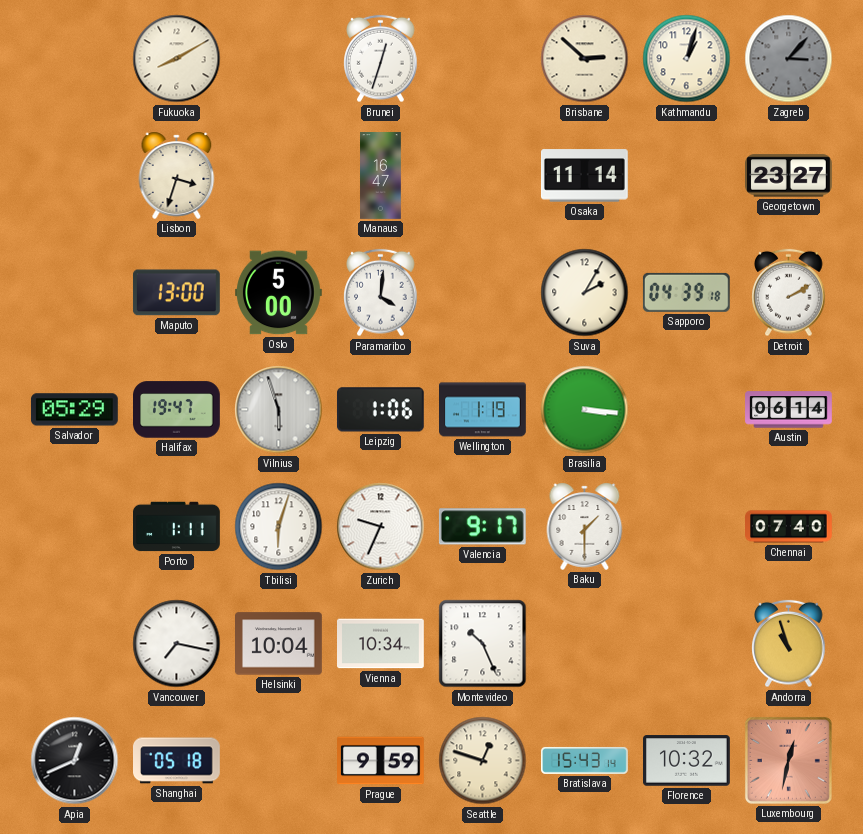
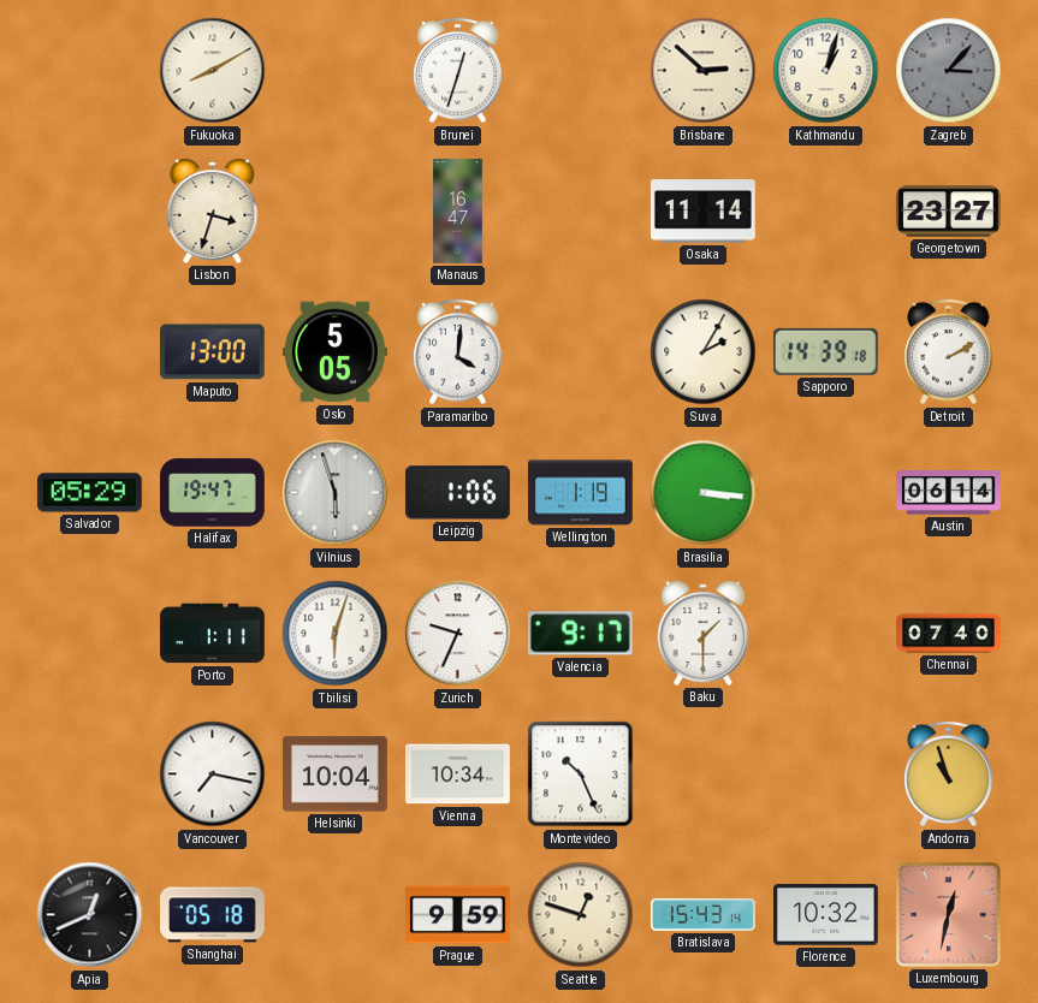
Oslo: 5:00 -> 5:05
Sapporo: 04:39 -> 14:39
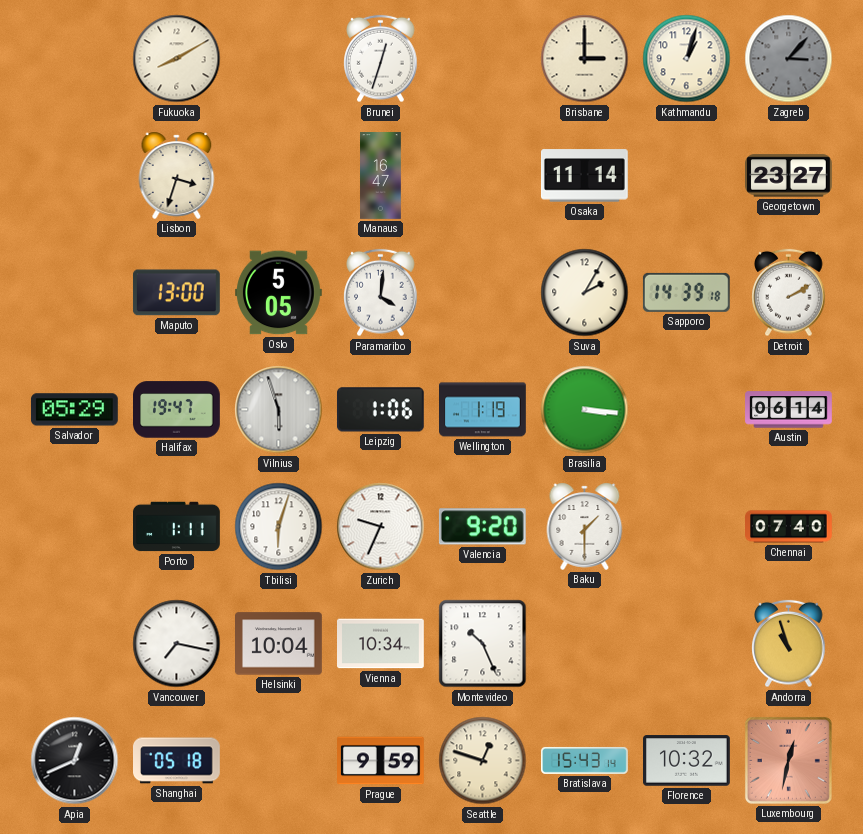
Brisbane: 2:52 -> 3:00
Valencia: 9:17 -> 9:20
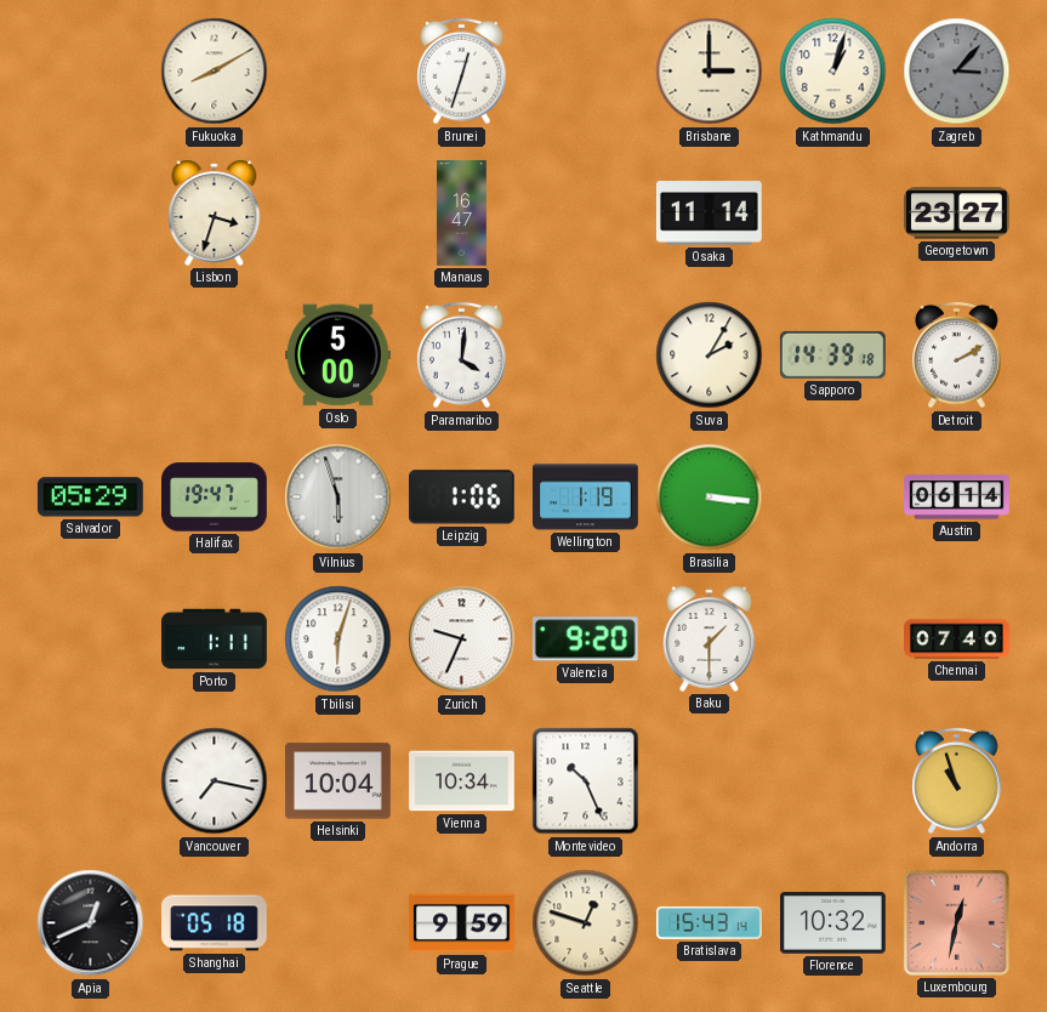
Maputo: 13:00 -> none
Oslo: 5:05 -> 5:00
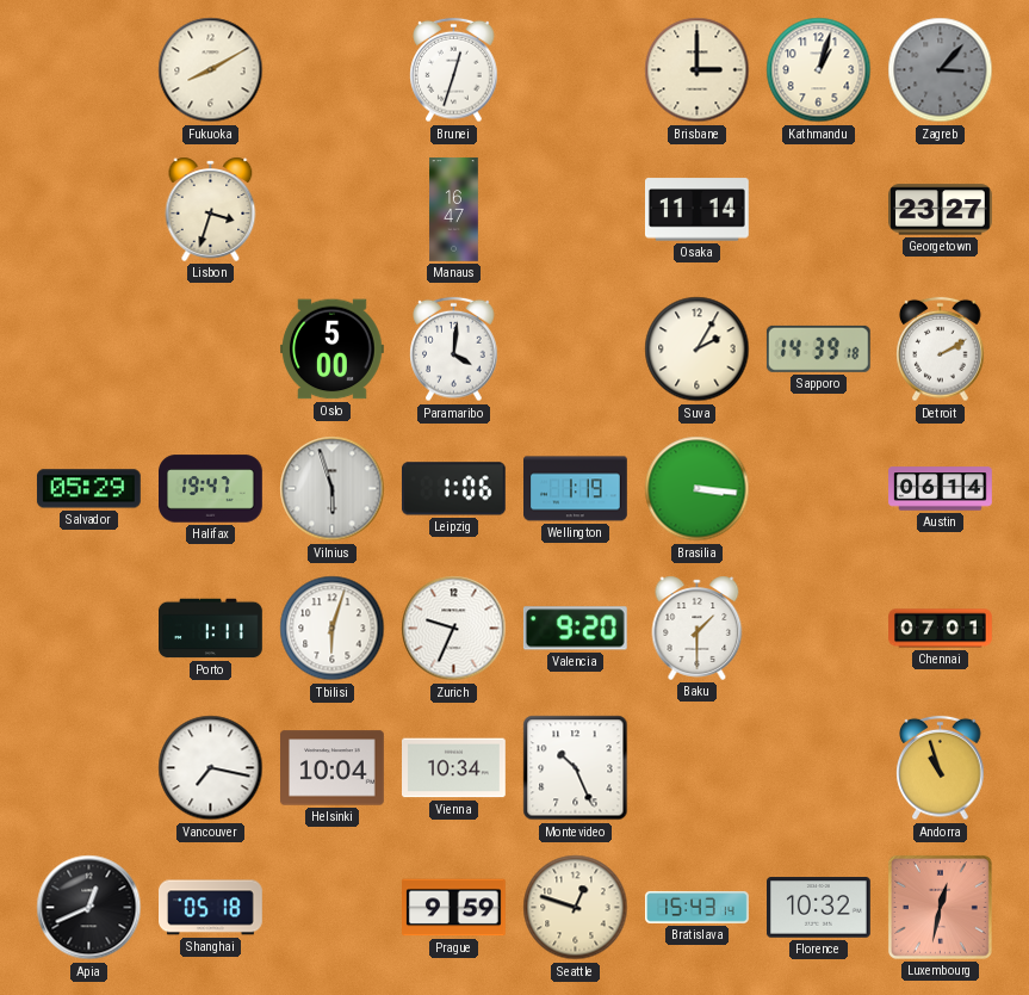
Chennai: 07:40 -> 07:01
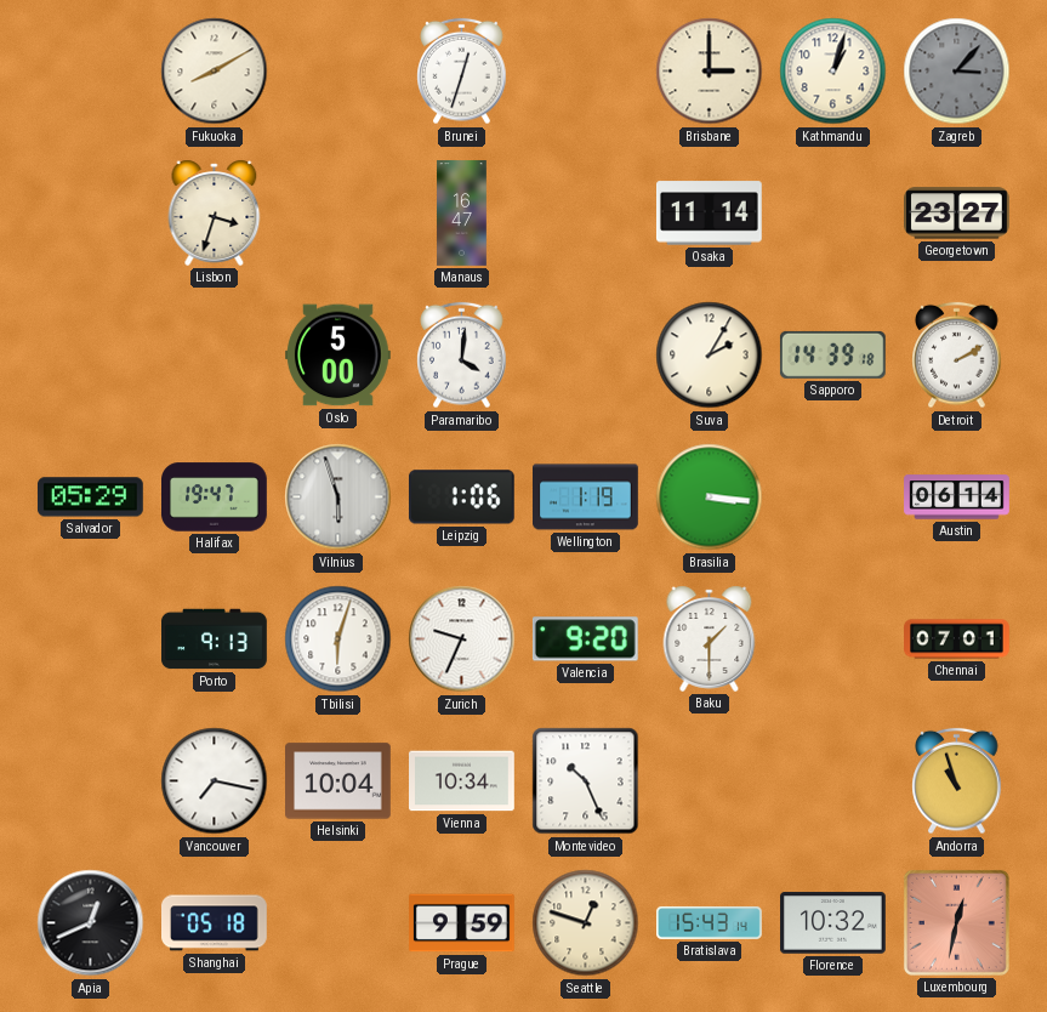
Porto: 1:11 -> 9:13
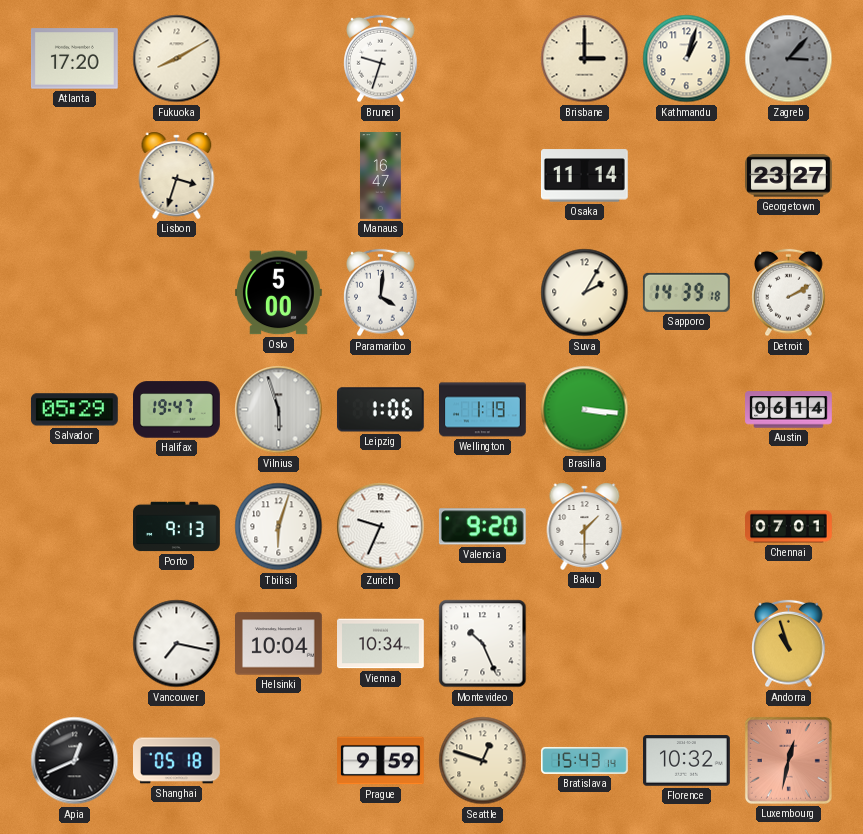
Atlanta: none -> 17:20
Brunei: 12:33 -> 9:33
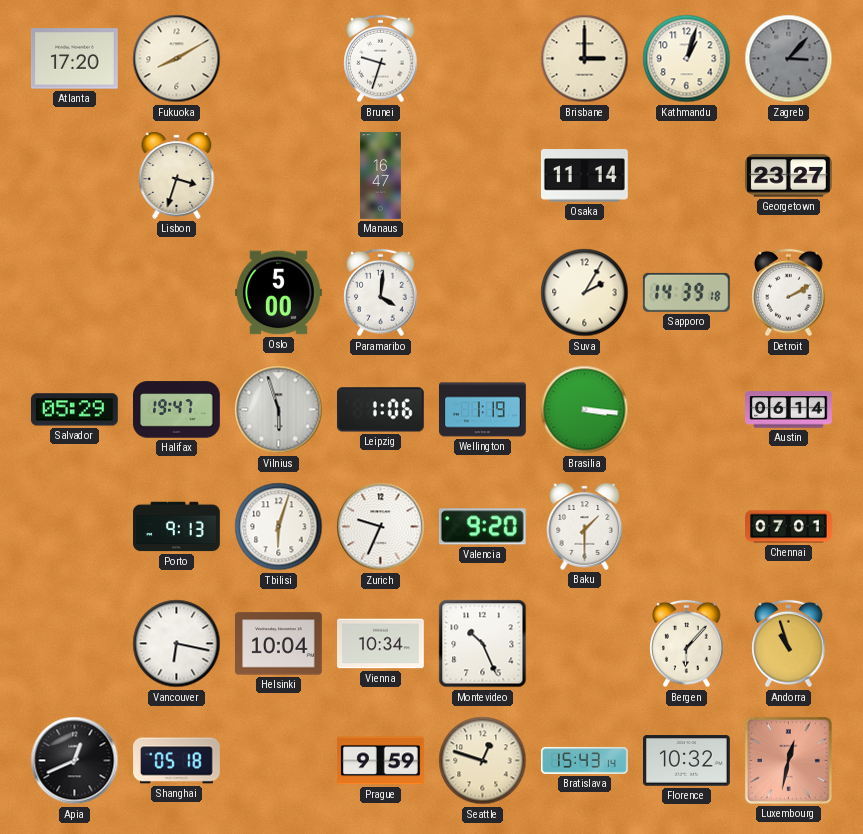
Vancouver: 7:17 -> 6:17
Bergen: none -> 6:07
